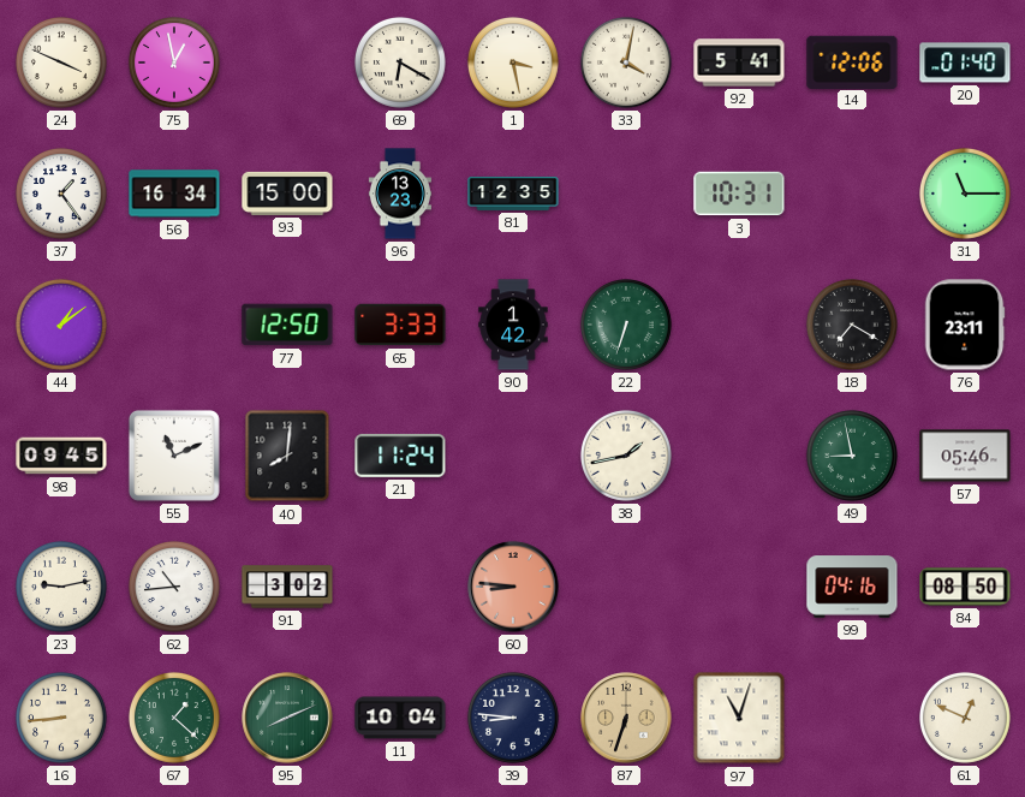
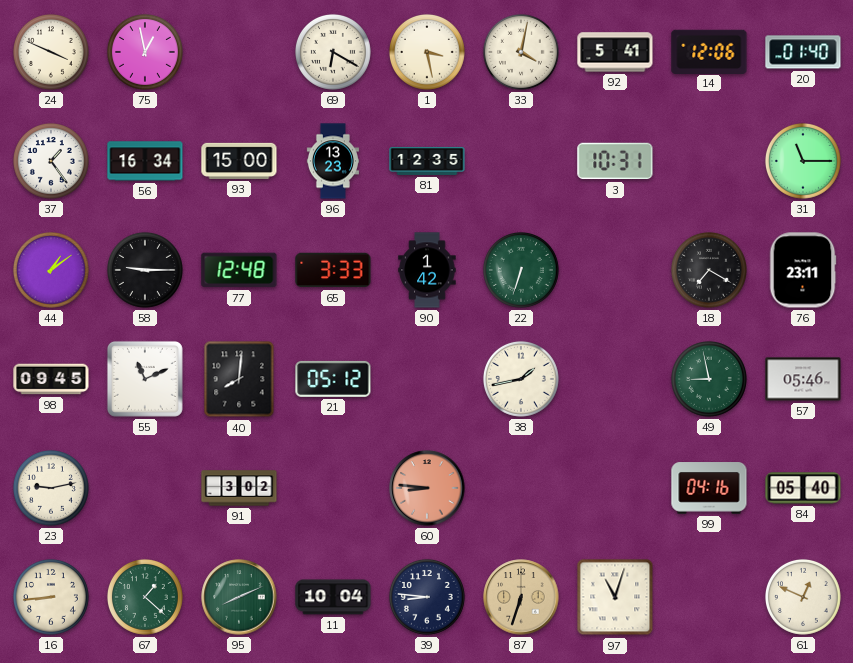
58: none -> 9:15
77: 12:50 -> 12:48
21: 11:24 -> 05:12
62: 10:44 -> none
84: 08:50 -> 05:40
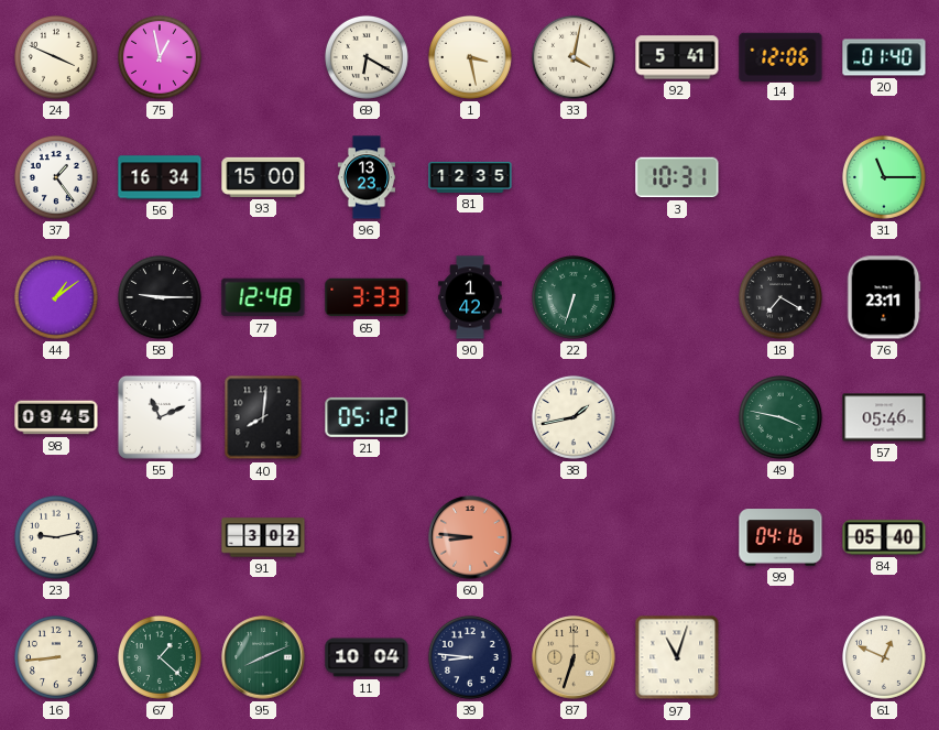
49: 8:58 -> 3:47
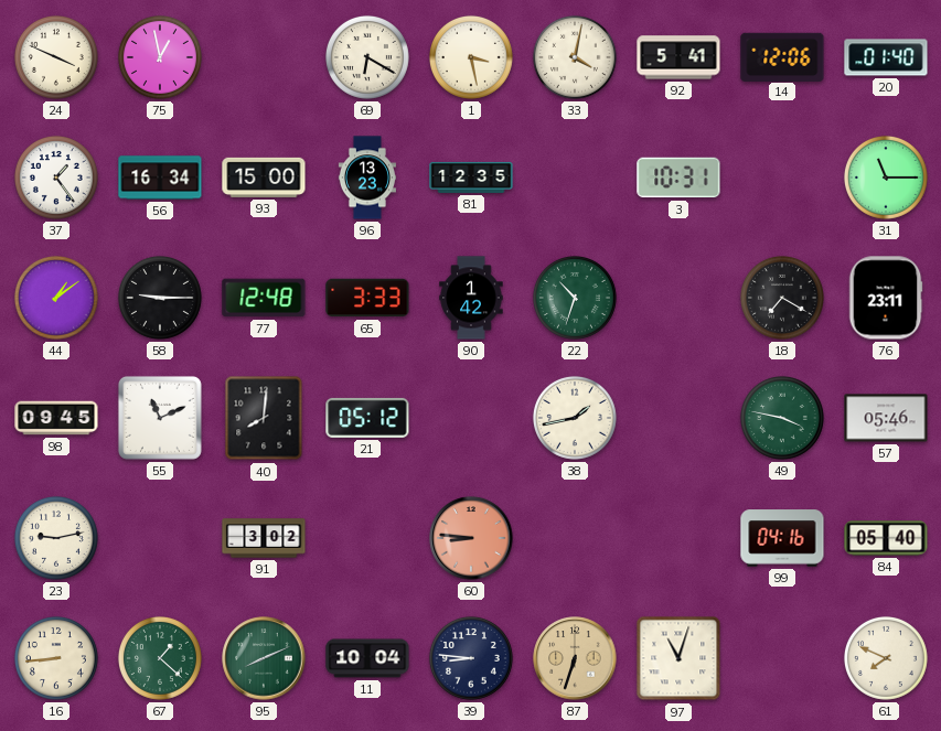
22: 6:33 -> 10:33
61: 12:49 -> 7:49
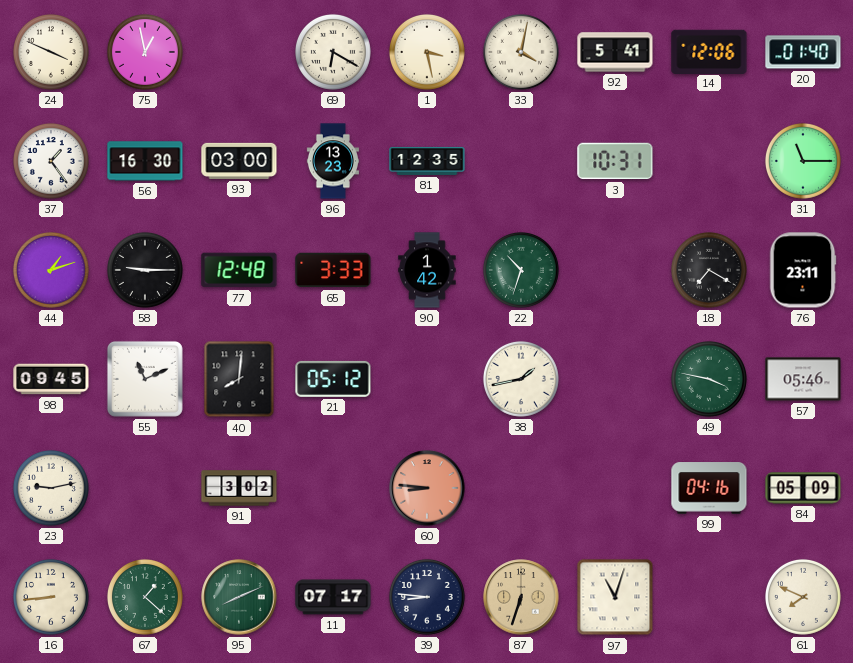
56: 16:34 -> 16:30
93: 15:00 -> 03:00
44: 1:09 -> 1:12
84: 05:40 -> 05:09
11: 10:04 -> 07:17
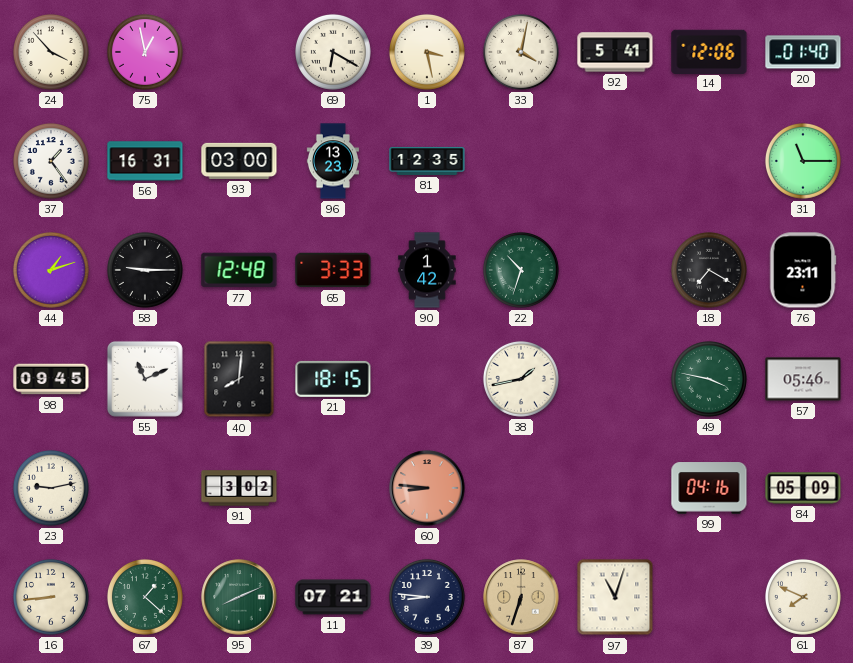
24: 3:49 -> 3:53
56: 16:30 -> 16:31
3: 10:31 -> none
21: 05:12 -> 18:15
11: 07:17 -> 07:21
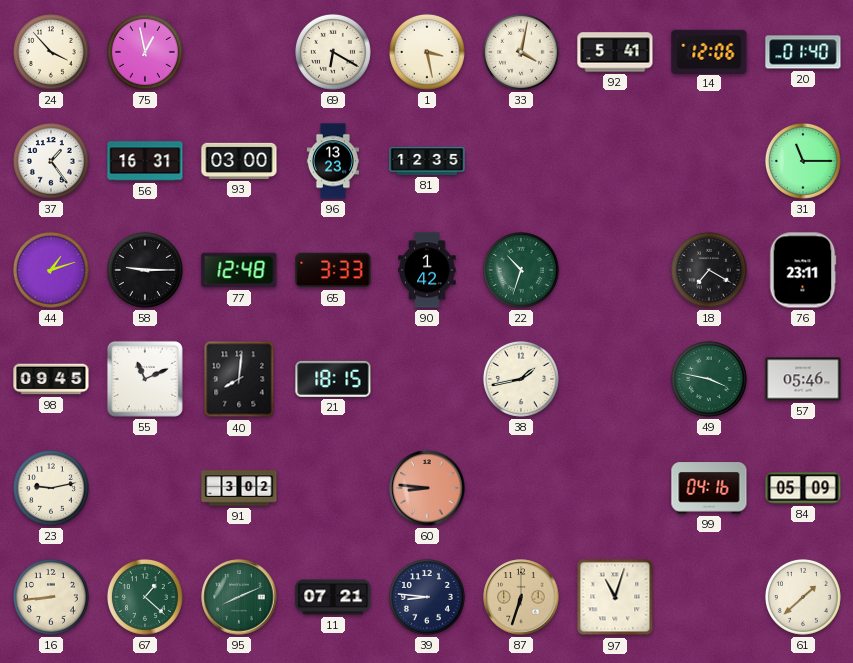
61: 7:49 -> 1:38
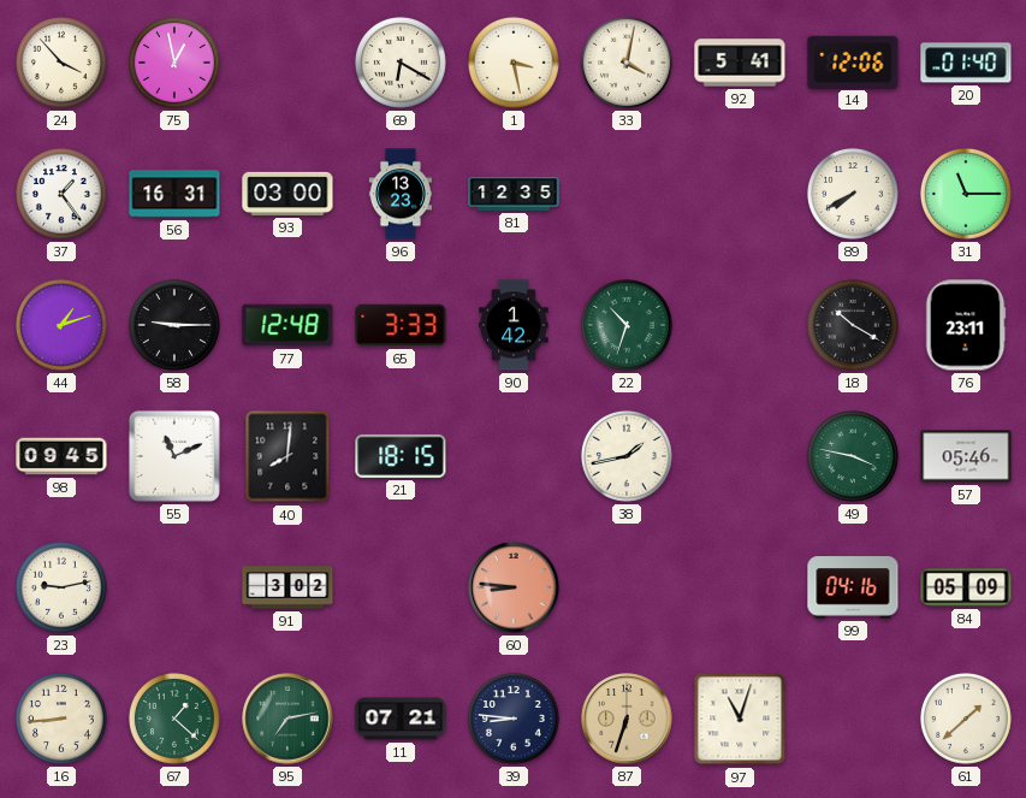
89: none -> 7:40
18: 7:20 -> 10:20
95: 8:11 -> 7:13
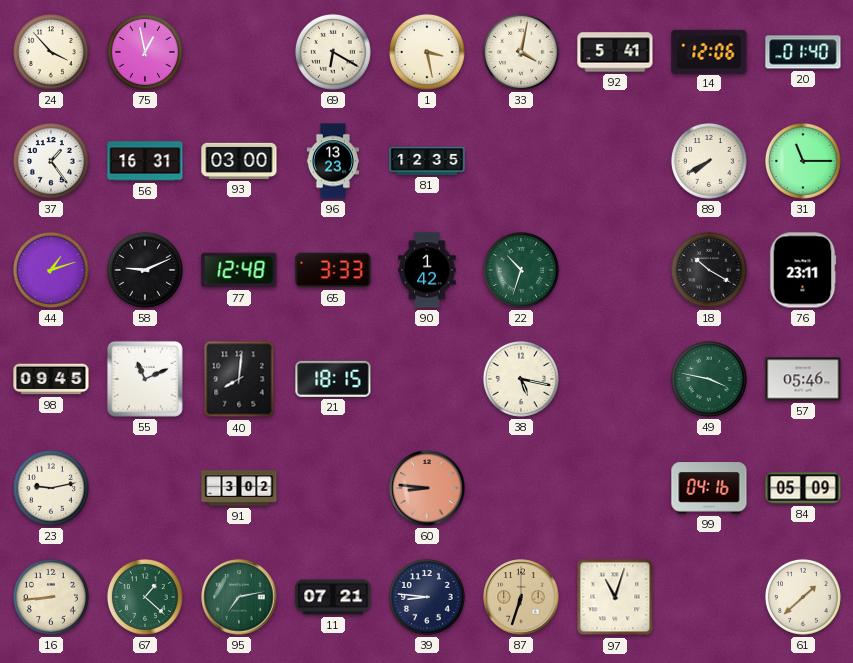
58: 9:15 -> 9:11
38: 1:43 -> 5:17
